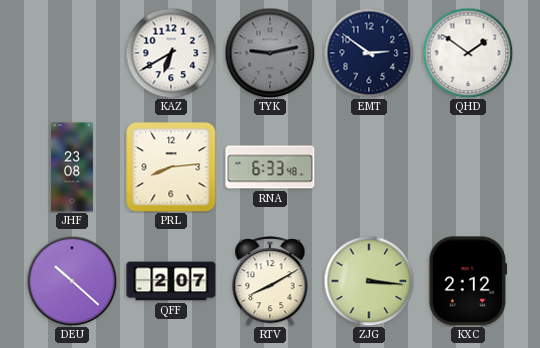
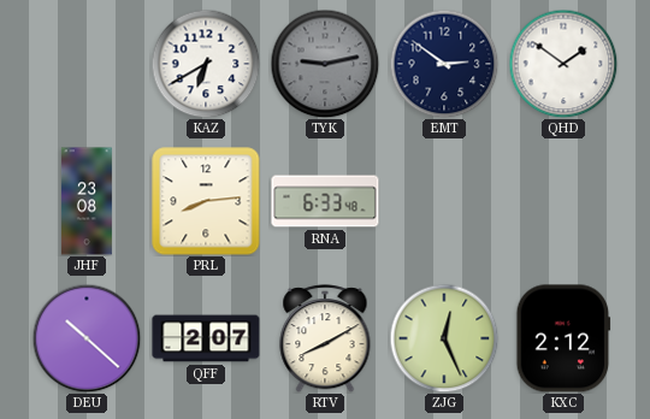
ZJG: 3:16 -> 12:26
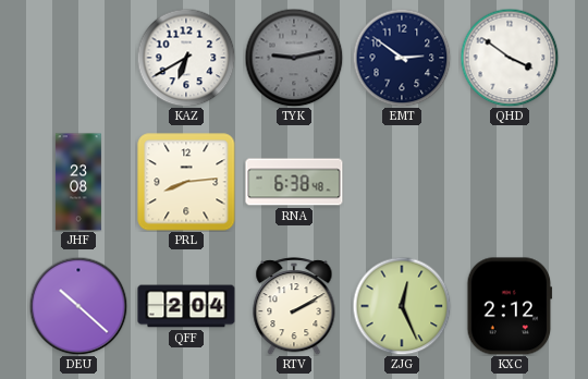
QHD: 1:51 -> 3:51
RNA: 6:33 -> 6:38
QFF: 2:07 -> 2:04
RTV: 8:10 -> 2:10
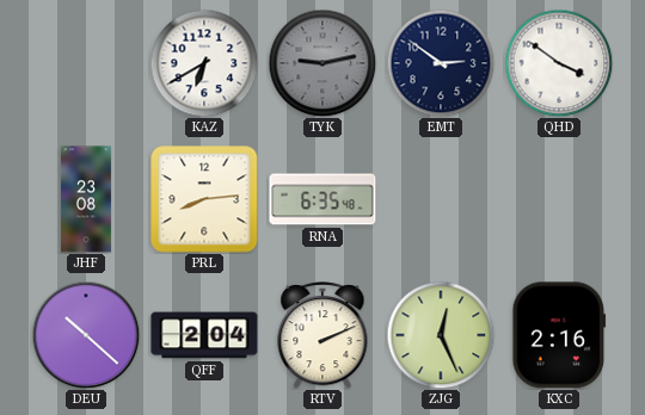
RNA: 6:38 -> 6:35
RTV: 2:10 -> 2:11
KXC: 2:12 -> 2:16
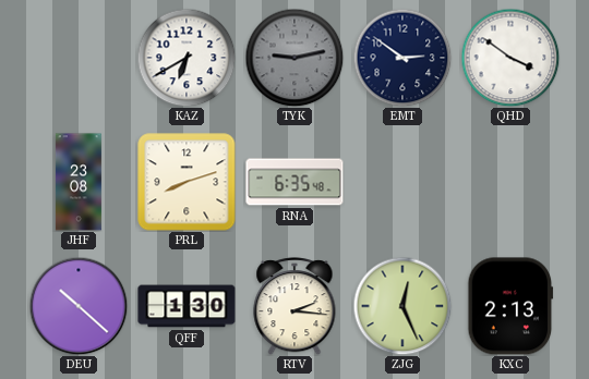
PRL: 8:14 -> 8:12
QFF: 2:04 -> 1:30
RTV: 2:11 -> 2:16
KXC: 2:16 -> 2:13
